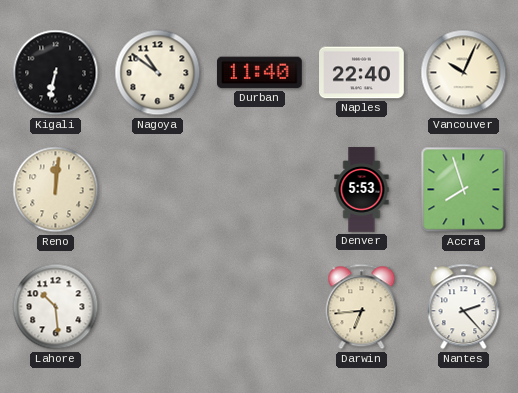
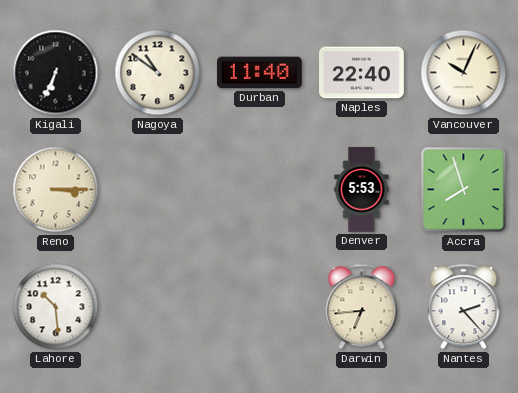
Kigali: 6:32 -> 6:34
Reno: 12:01 -> 3:15
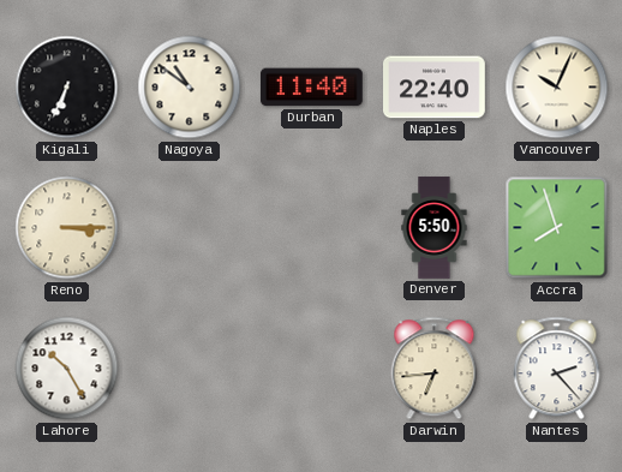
Denver: 5:53 -> 5:50
Lahore: 10:29 -> 10:25
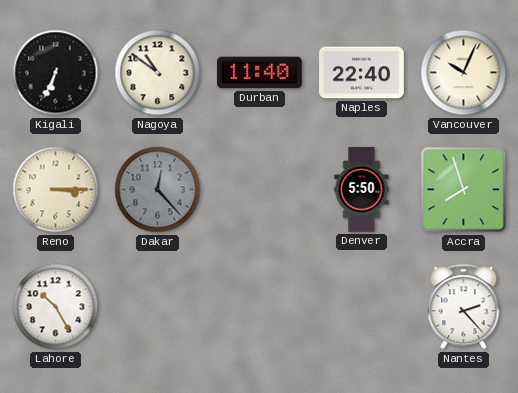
Dakar: none -> 12:23
Darwin: 6:44 -> none
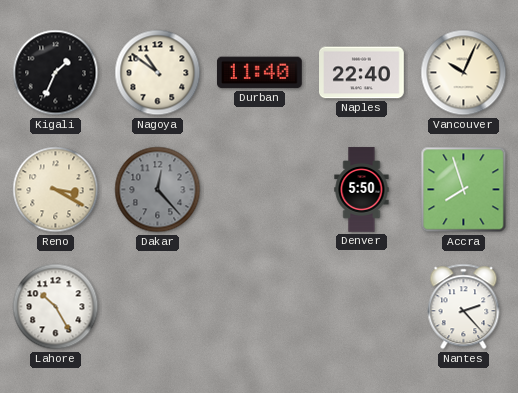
Kigali: 6:34 -> 1:34
Reno: 3:15 -> 3:20
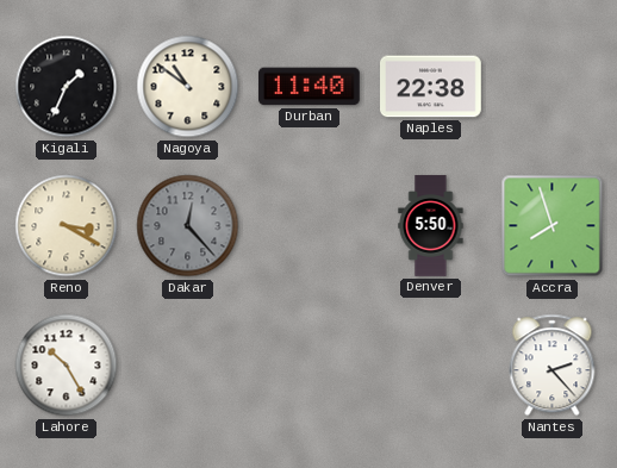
Naples: 22:40 -> 22:38
Vancouver: 10:04 -> none
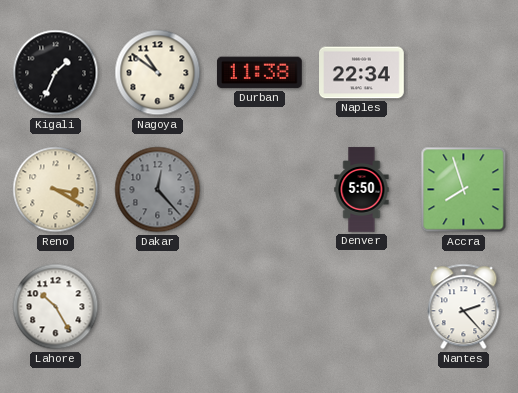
Durban: 11:40 -> 11:38
Naples: 22:38 -> 22:34
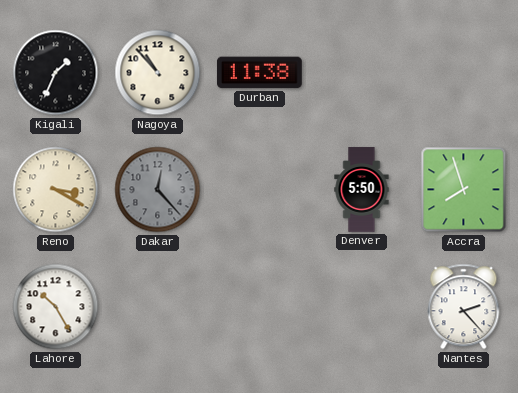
Nagoya: 10:51 -> 10:53
Naples: 22:34 -> none
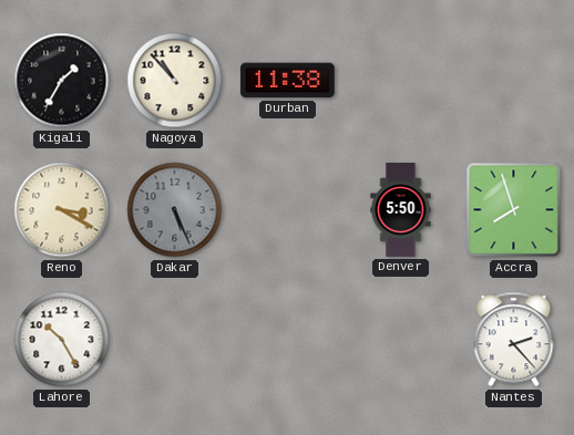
Kigali: 1:34 -> 1:35
Dakar: 12:23 -> 5:26
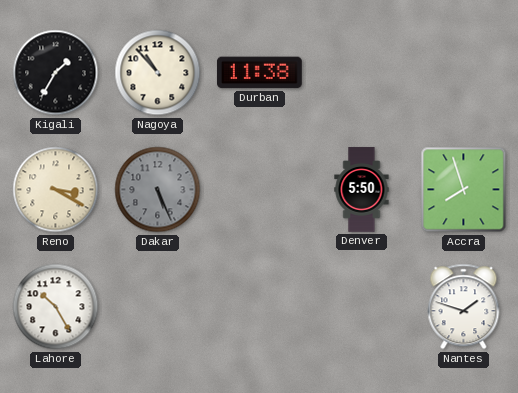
Nantes: 2:23 -> 1:48
